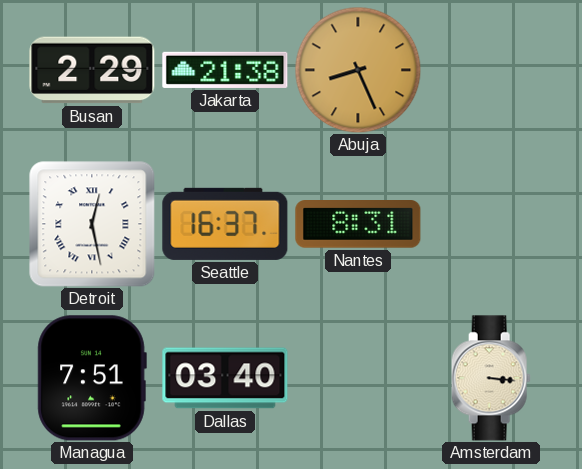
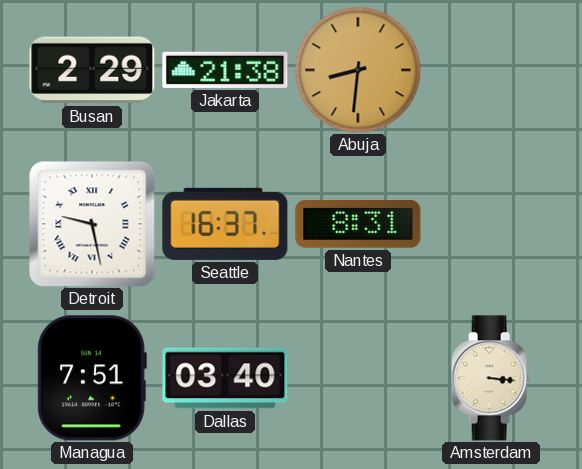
Abuja: 8:26 -> 8:31
Detroit: 12:28 -> 9:28
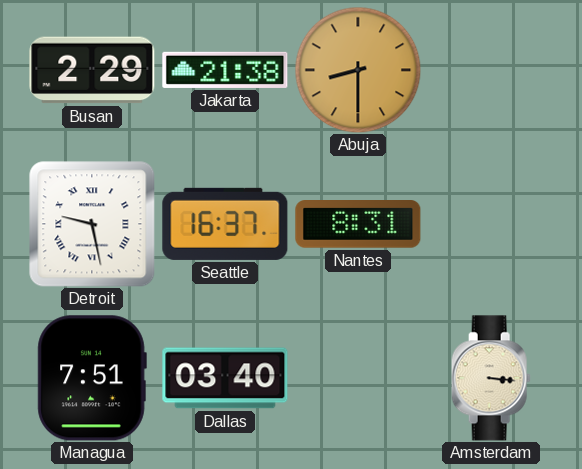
Abuja: 8:31 -> 8:30
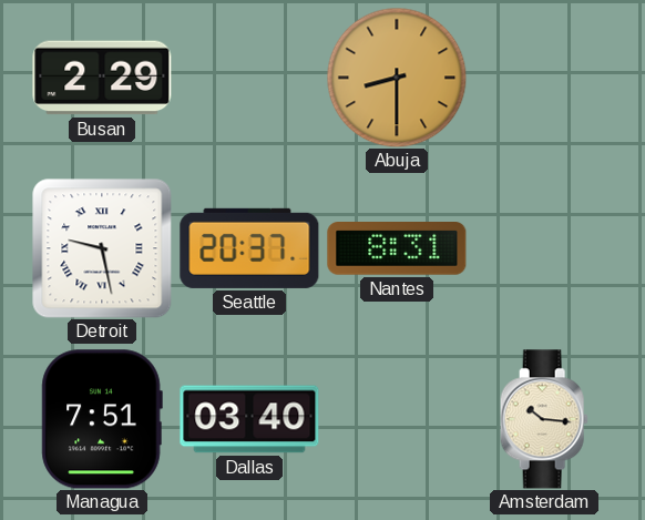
Jakarta: 21:38 -> none
Seattle: 16:37 -> 20:37
Amsterdam: 3:16 -> 10:16
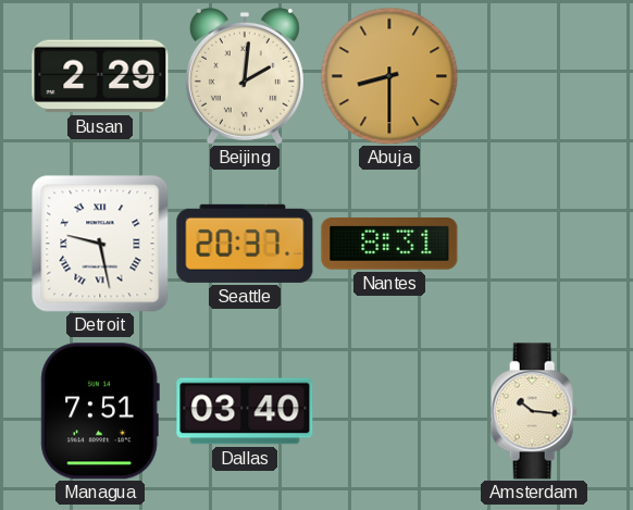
Beijing: none -> 2:01
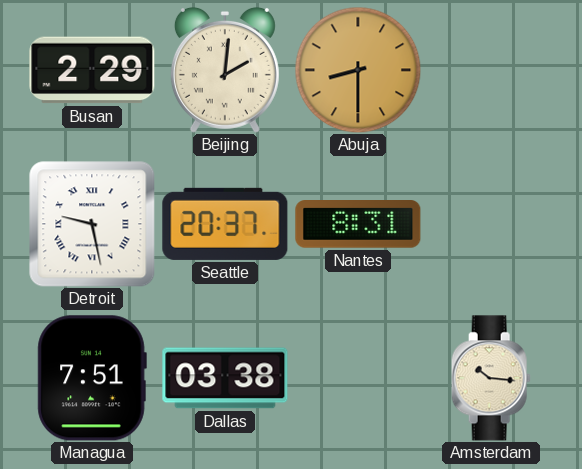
Dallas: 03:40 -> 03:38
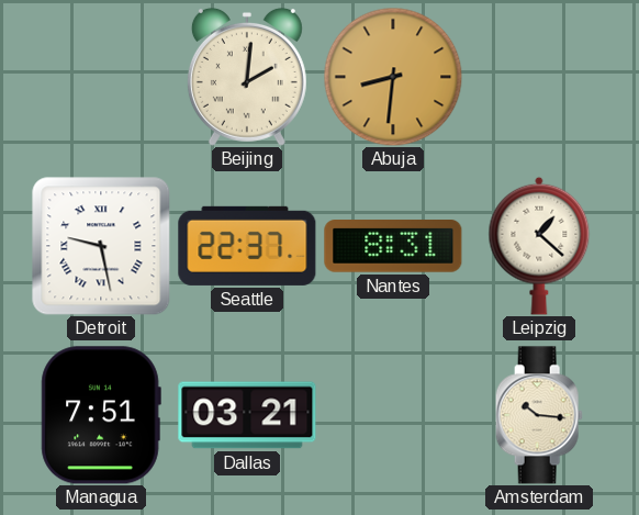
Busan: 2:29 -> none
Abuja: 8:30 -> 8:31
Seattle: 20:37 -> 22:37
Leipzig: none -> 1:22
Dallas: 03:38 -> 03:21
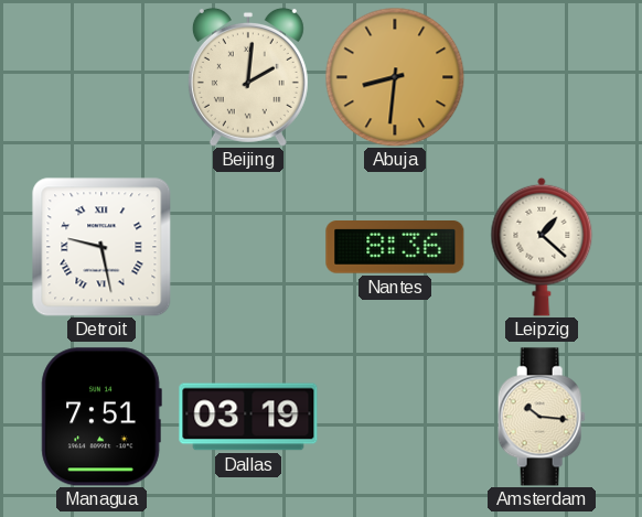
Seattle: 22:37 -> none
Nantes: 8:31 -> 8:36
Dallas: 03:21 -> 03:19
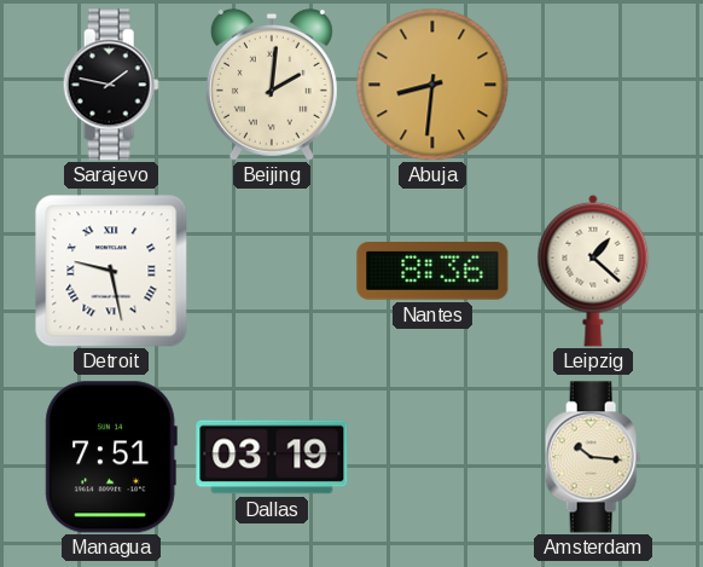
Sarajevo: none -> 1:47
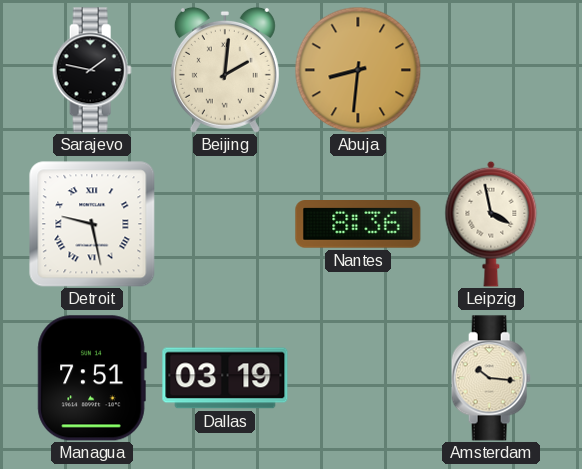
Leipzig: 1:22 -> 3:58
